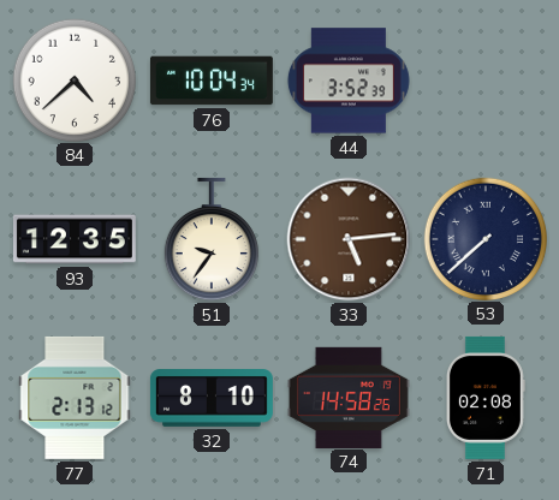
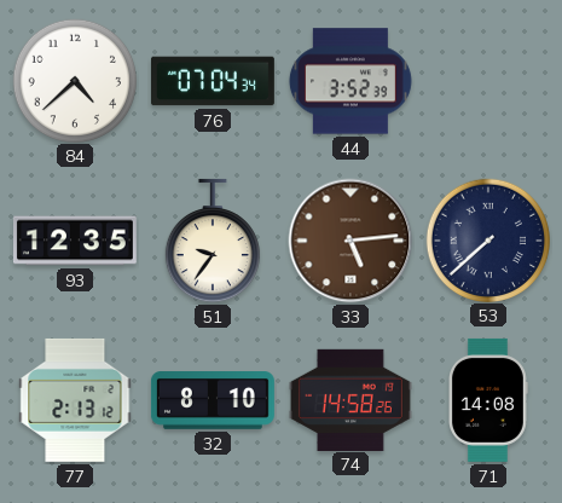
76: 10:04 -> 07:04
71: 02:08 -> 14:08
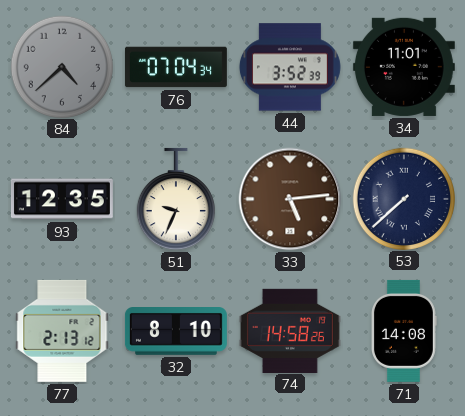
84 dial: white -> grey
34: none -> 11:01
51: 9:36 -> 9:34
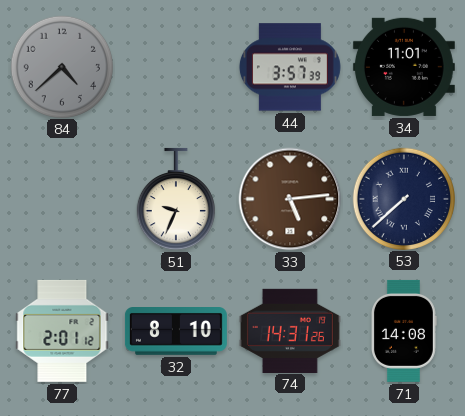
76: 07:04 -> none
44: 3:52 -> 3:57
93: 12:35 -> none
77: 2:13 -> 2:01
74: 14:58 -> 14:31
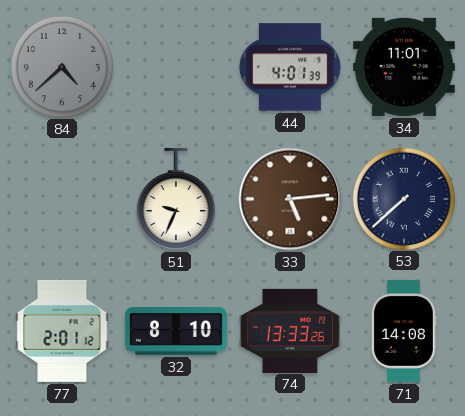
44: 3:57 -> 4:01
74: 14:31 -> 13:33
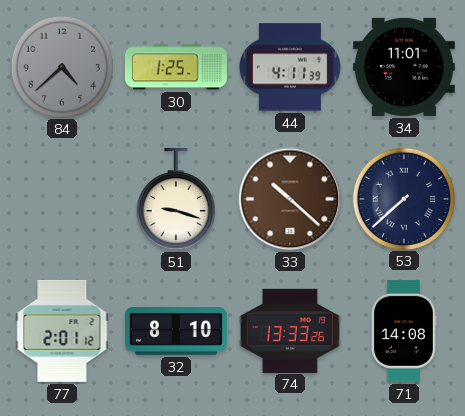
30: none -> 1:25
44: 4:01 -> 4:11
51: 9:34 -> 9:18
33: 5:14 -> 10:22
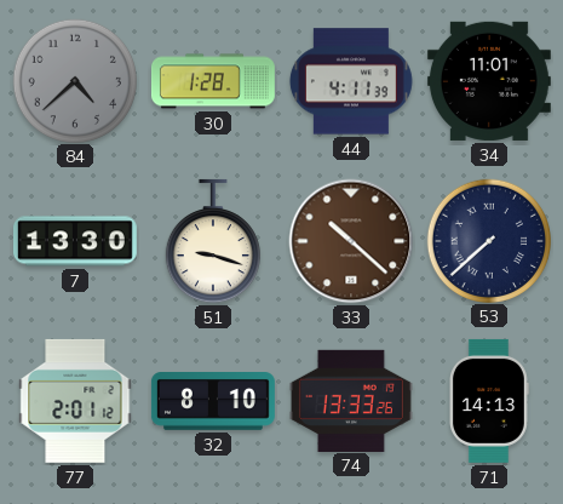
30: 1:25 -> 1:28
7: none -> 13:30
71: 14:08 -> 14:13
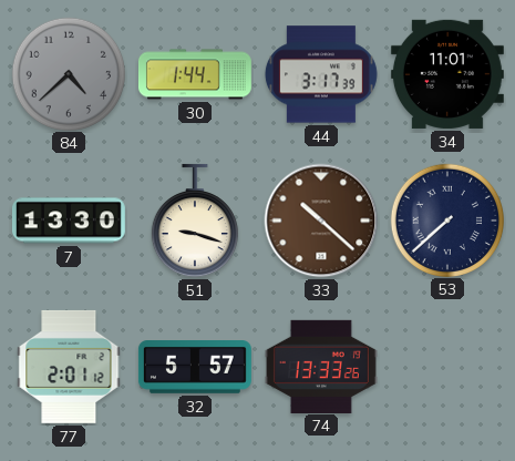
30: 1:28 -> 1:44
44: 4:11 -> 3:17
32: 8:10 -> 5:57
71: 14:13 -> none
